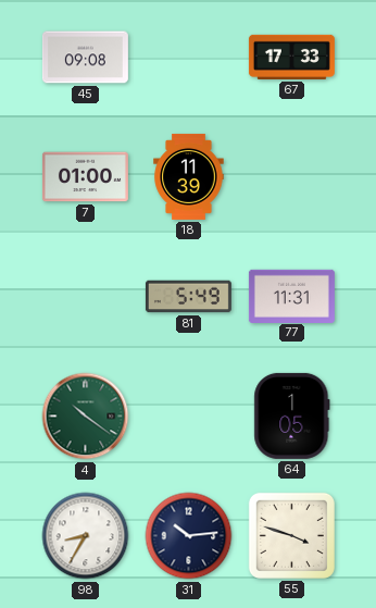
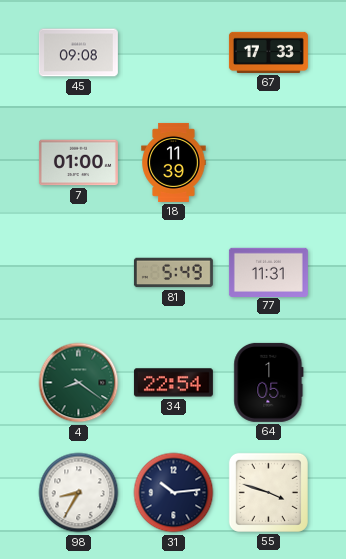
4: 10:21 -> 8:21
34: none -> 22:54
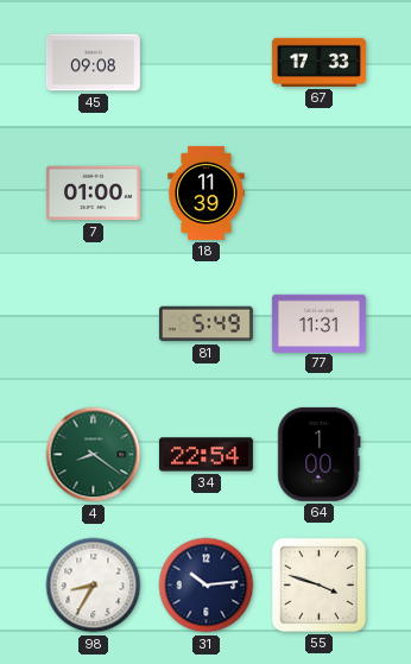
64: 1:05 -> 1:00
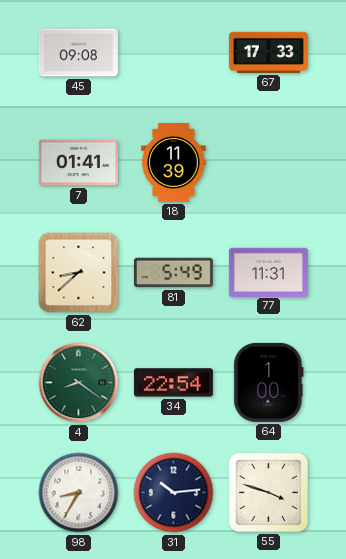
7: 01:00 -> 01:41
62: none -> 8:38
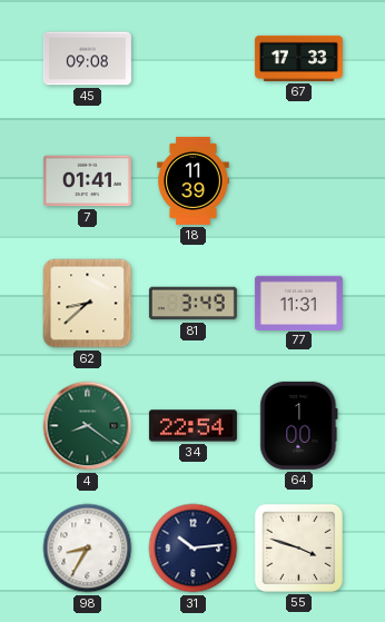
81: 5:49 -> 3:49
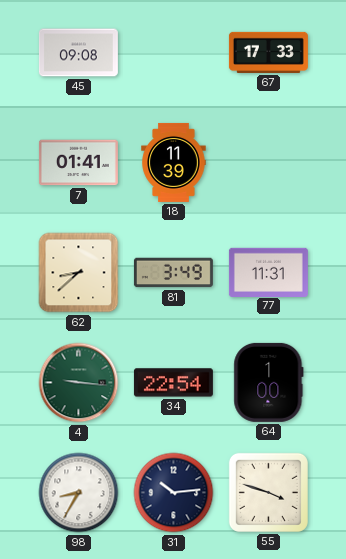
4: 8:21 -> 9:16
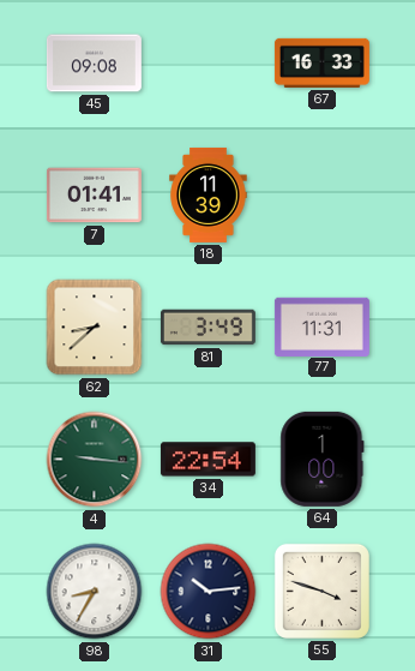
67: 17:33 -> 16:33
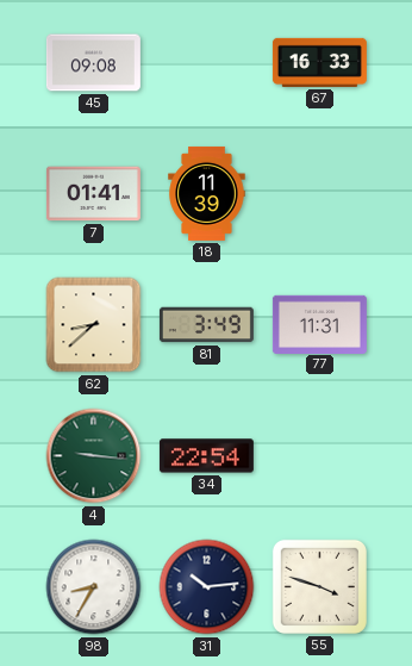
64: 1:00 -> none
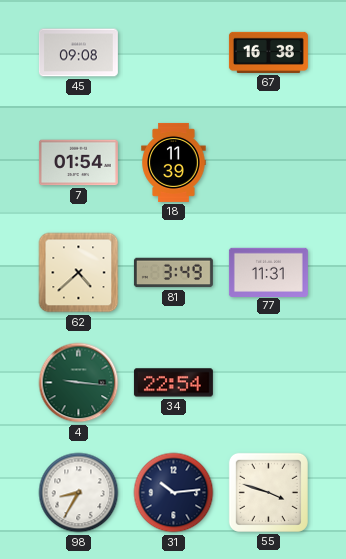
67: 16:33 -> 16:38
7: 01:41 -> 01:54
62: 8:38 -> 4:38
